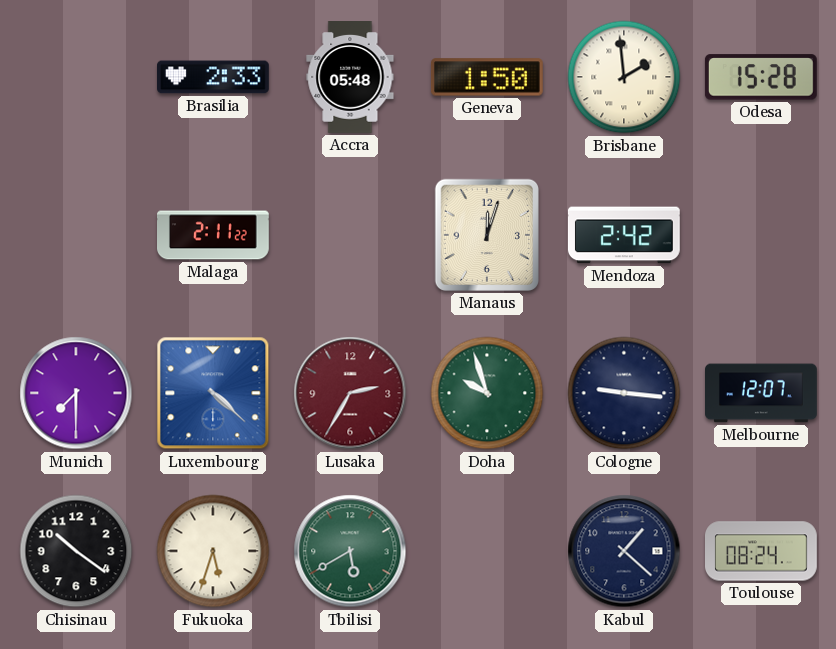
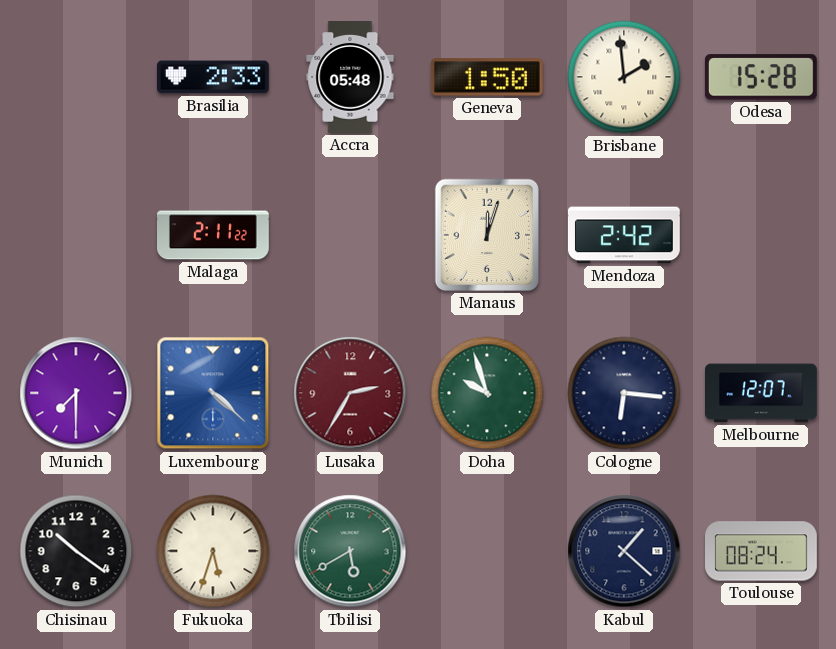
Cologne: 9:16 -> 6:16
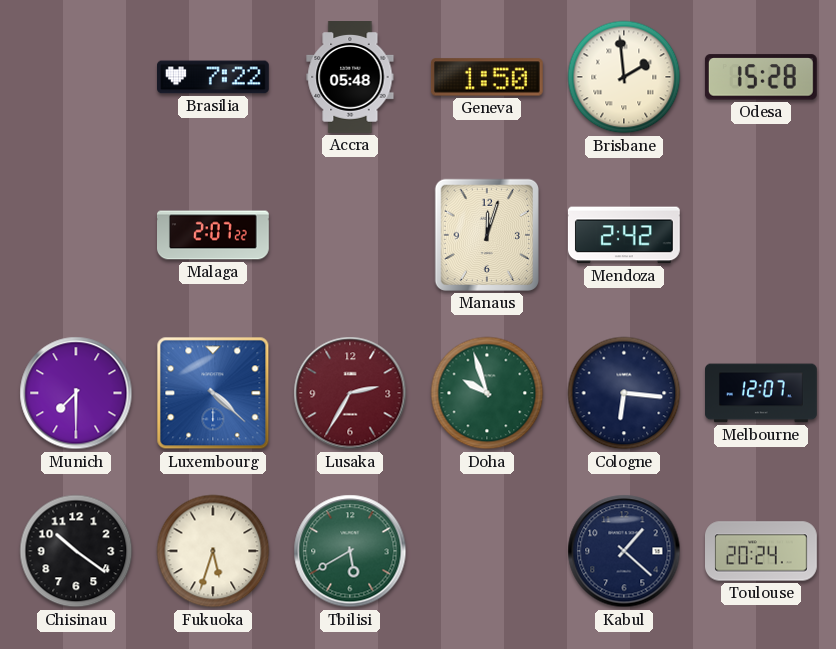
Brasilia: 2:33 -> 7:22
Malaga: 2:11 -> 2:07
Toulouse: 08:24 -> 20:24
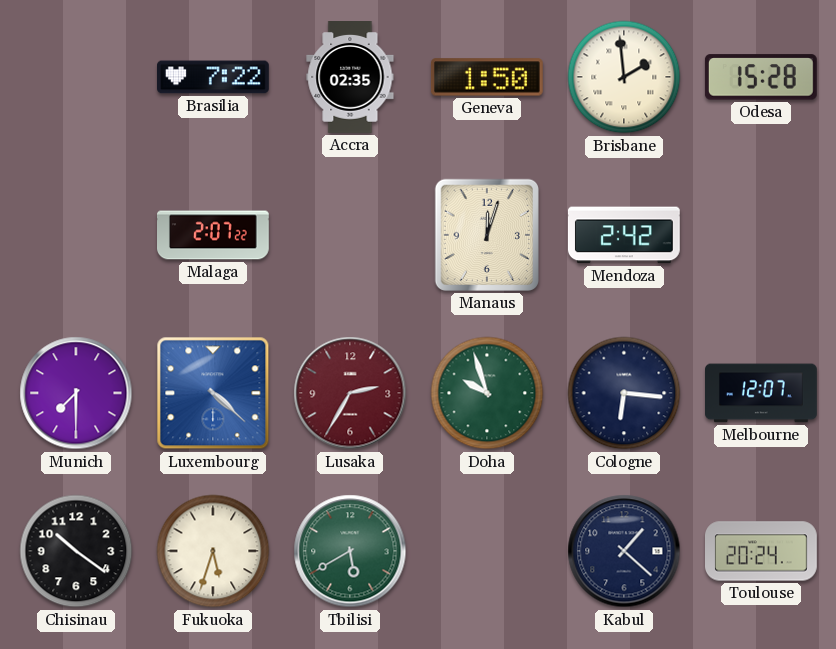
Accra: 05:48 -> 02:35
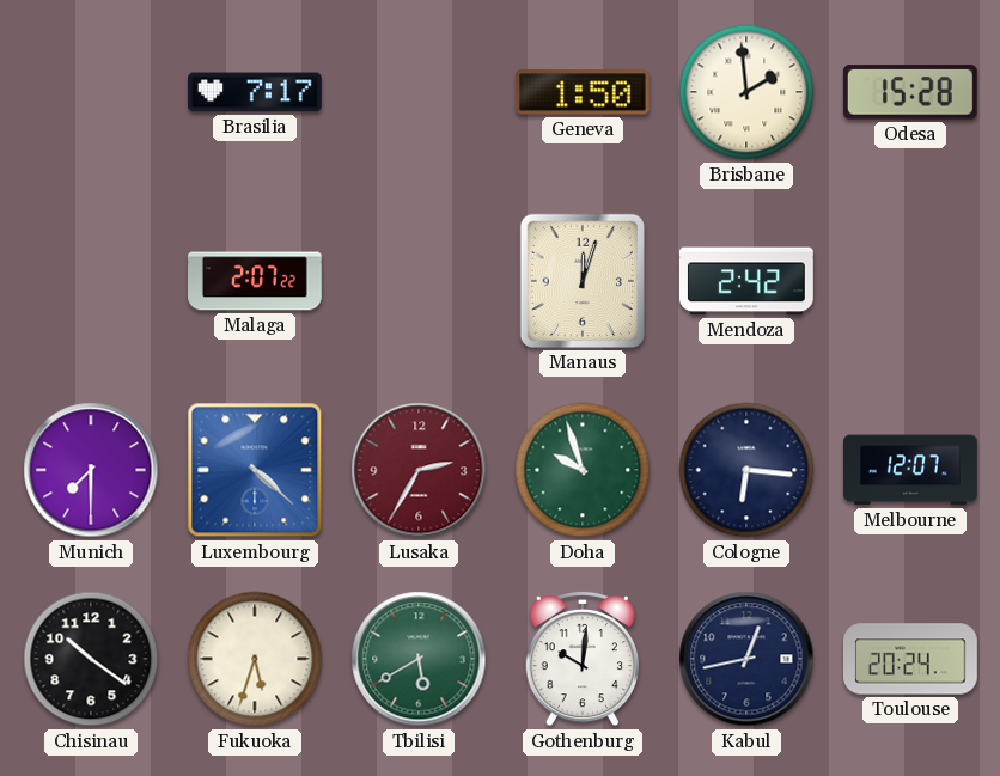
Brasilia: 7:22 -> 7:17
Accra: 02:35 -> none
Gothenburg: none -> 10:01
Kabul: 1:22 -> 12:43
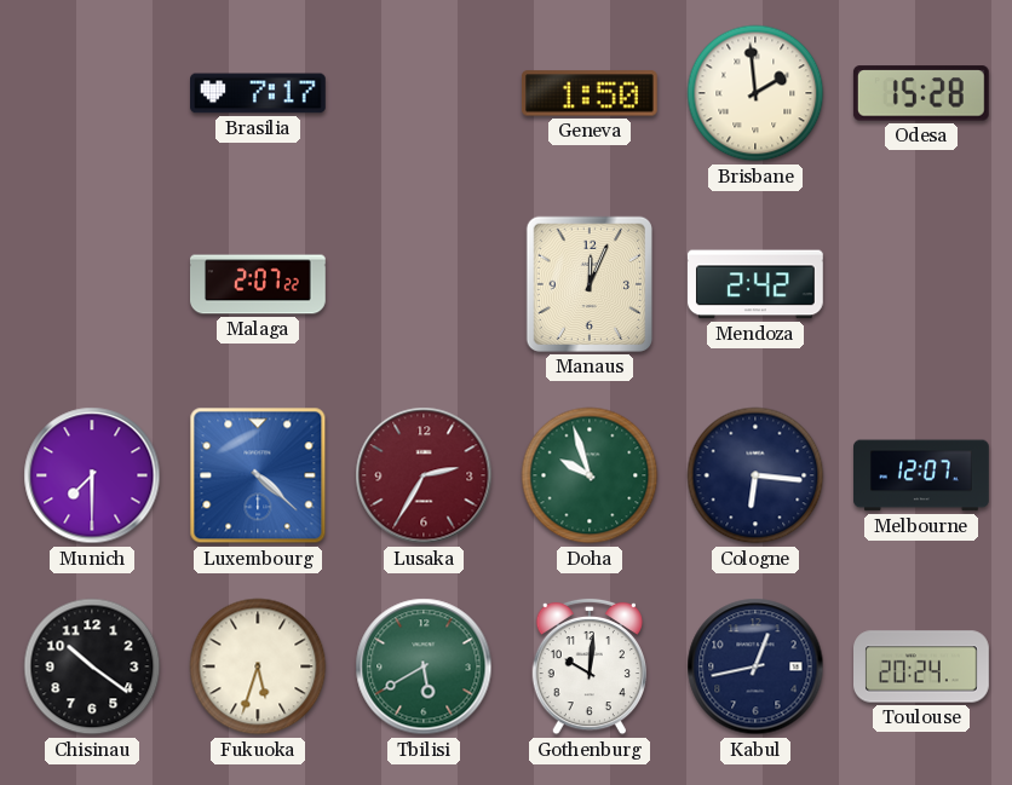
Manaus: 12:03 -> 12:04
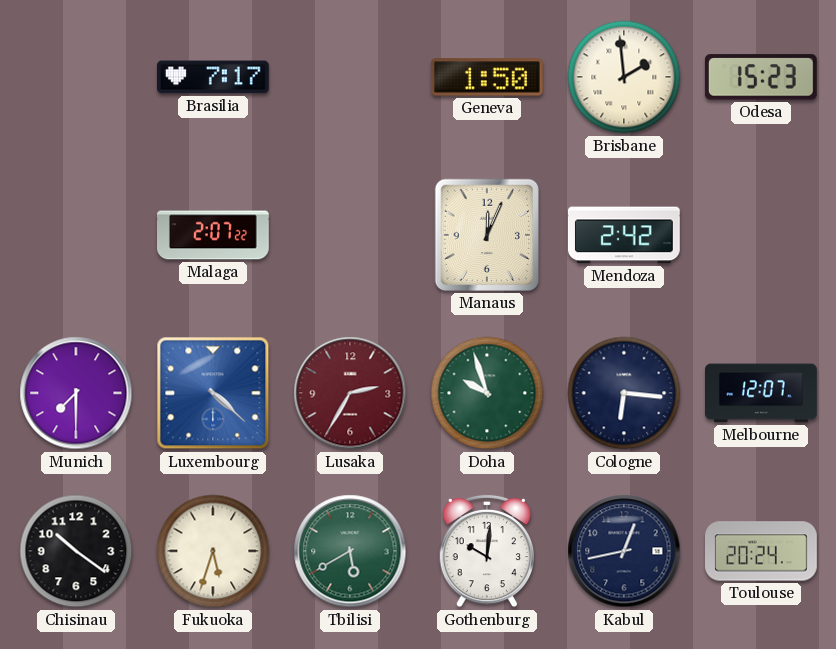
Odesa: 15:28 -> 15:23
